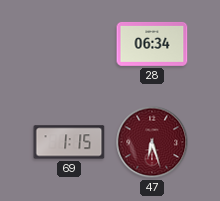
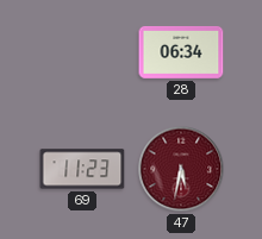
69: 1:15 -> 11:23
47: 6:27 -> 5:32
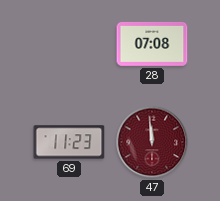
28: 06:34 -> 07:08
47: 5:32 -> 11:59
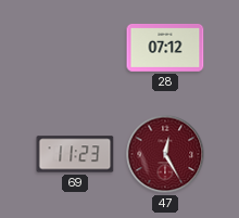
28: 07:08 -> 07:12
47: 11:59 -> 12:25
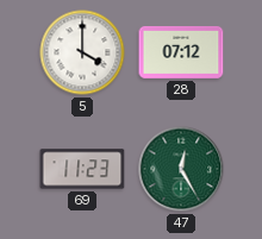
5: none -> 4:00
47 dial: burgundy -> green
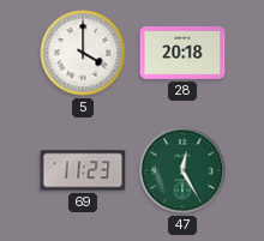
28: 07:12 -> 20:18
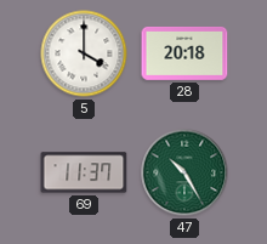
69: 11:23 -> 11:37
47: 12:25 -> 10:25
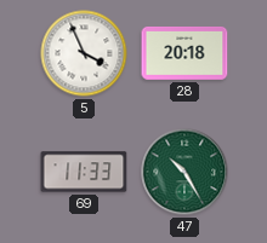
5: 4:00 -> 3:56
69: 11:37 -> 11:33
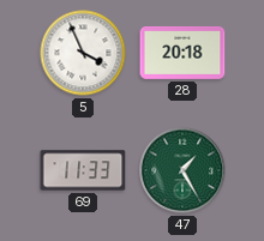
47: 10:25 -> 1:25
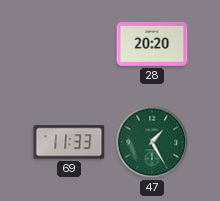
5: 3:56 -> none
28: 20:18 -> 20:20
